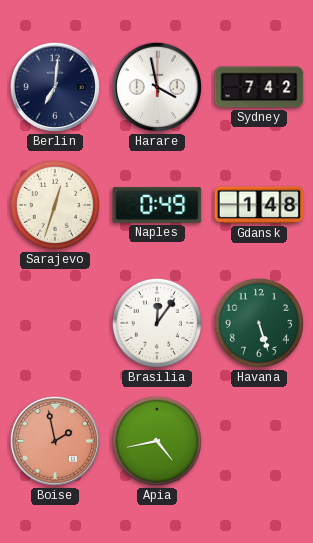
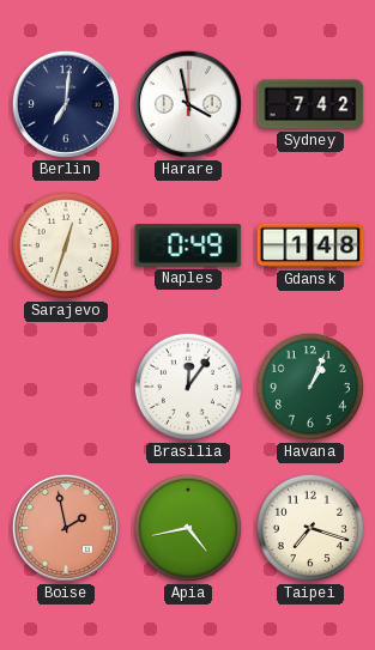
Havana: 5:27 -> 1:04
Taipei: none -> 7:18
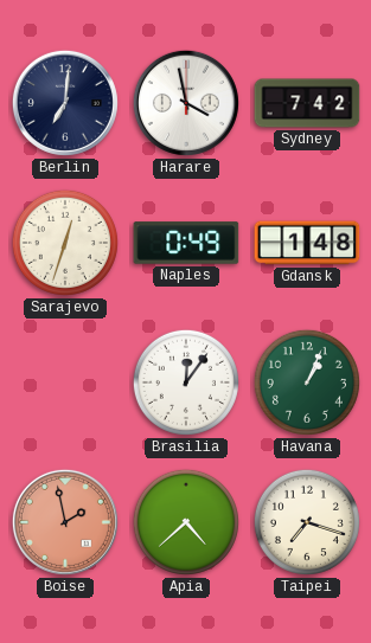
Apia: 4:43 -> 4:38
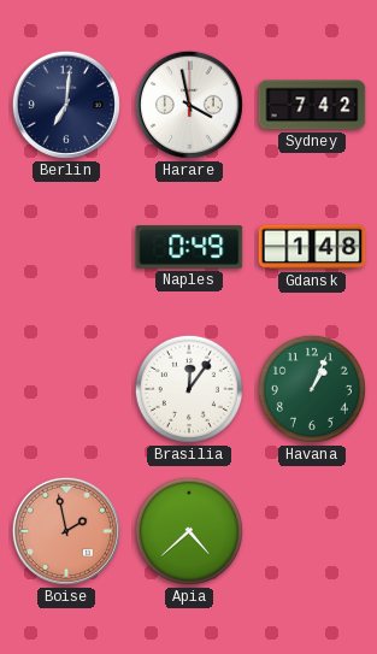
Sarajevo: 12:33 -> none
Taipei: 7:18 -> none
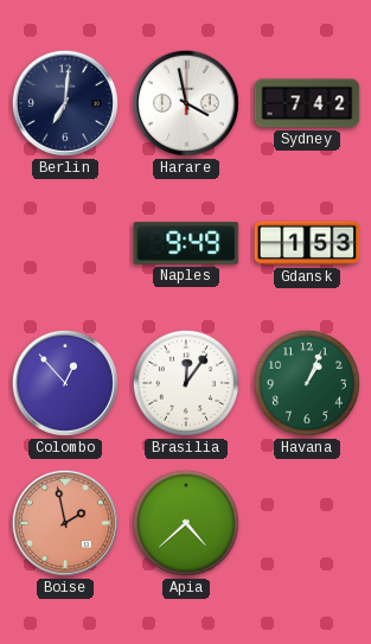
Naples: 0:49 -> 9:49
Gdansk: 1:48 -> 1:53
Colombo: none -> 12:53
